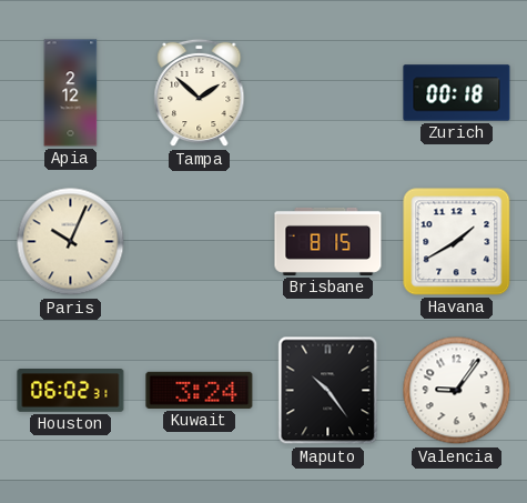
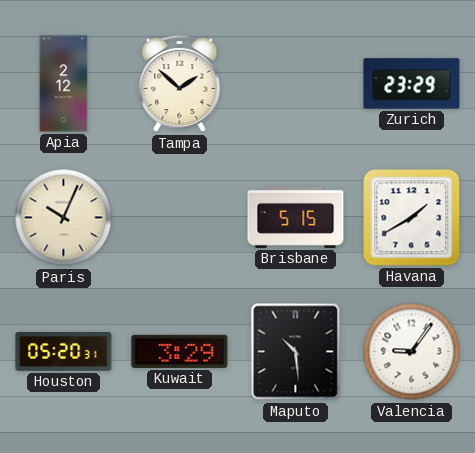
Zurich: 00:18 -> 23:29
Brisbane: 8:15 -> 5:15
Houston: 06:02 -> 05:20
Kuwait: 3:24 -> 3:29
Maputo: 10:24 -> 10:29
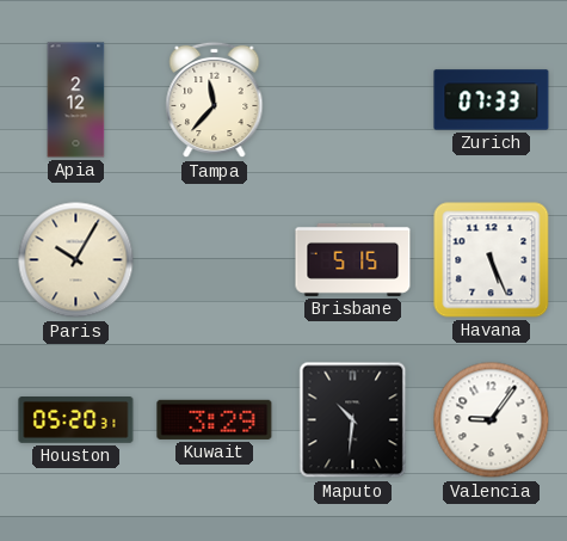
Tampa: 1:52 -> 11:37
Zurich: 23:29 -> 07:33
Paris: 10:04 -> 10:05
Havana: 1:40 -> 5:26
Maputo: 10:29 -> 10:31
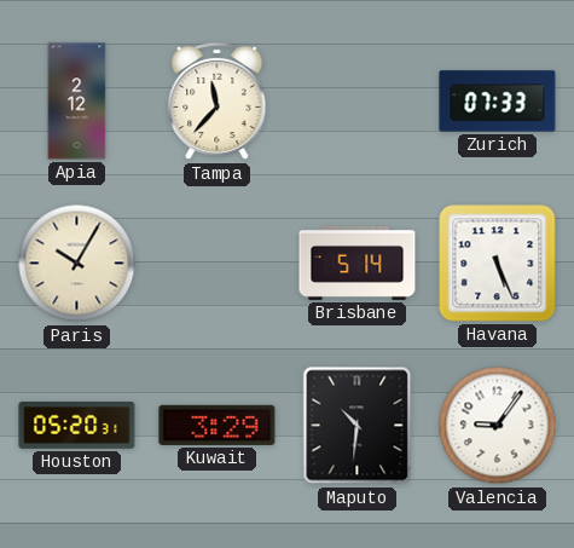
Brisbane: 5:15 -> 5:14
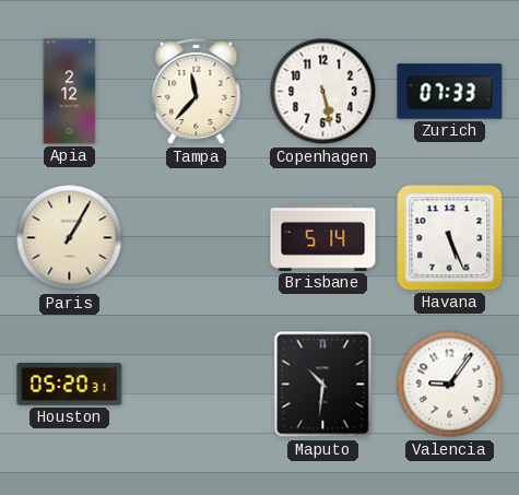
Copenhagen: none -> 5:28
Paris: 10:05 -> 1:05
Kuwait: 3:29 -> none
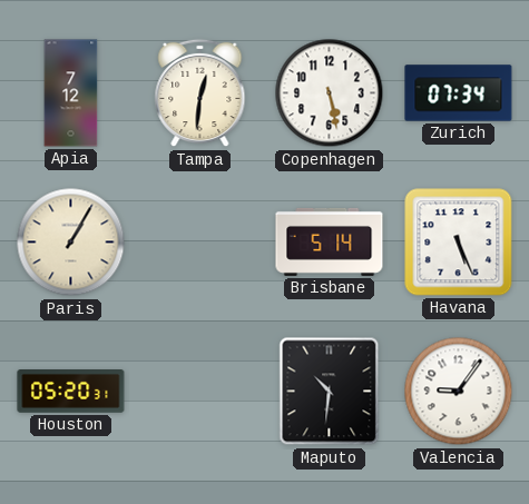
Apia: 2:12 -> 7:12
Tampa: 11:37 -> 12:31
Zurich: 07:33 -> 07:34
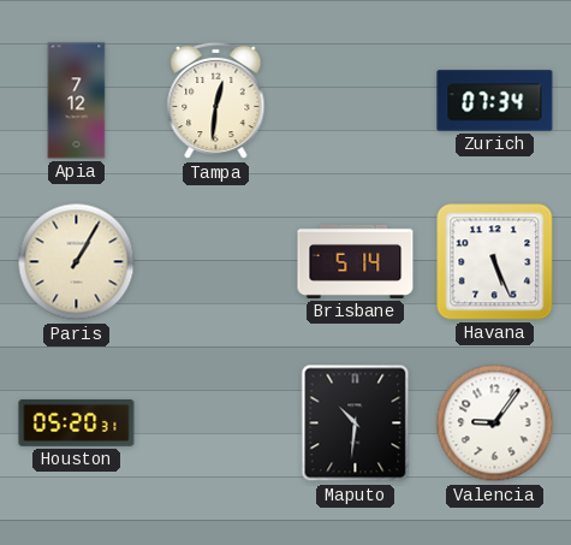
Copenhagen: 5:28 -> none
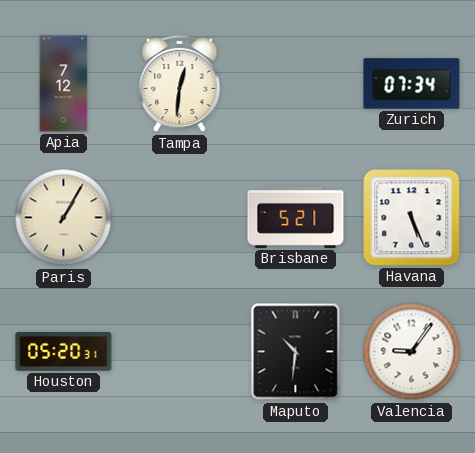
Brisbane: 5:14 -> 5:21
